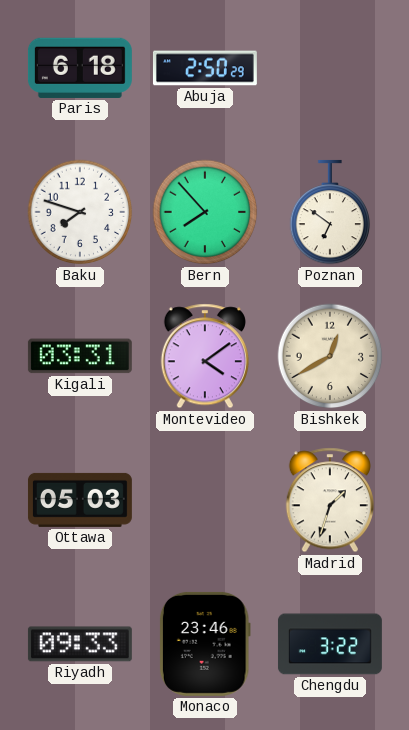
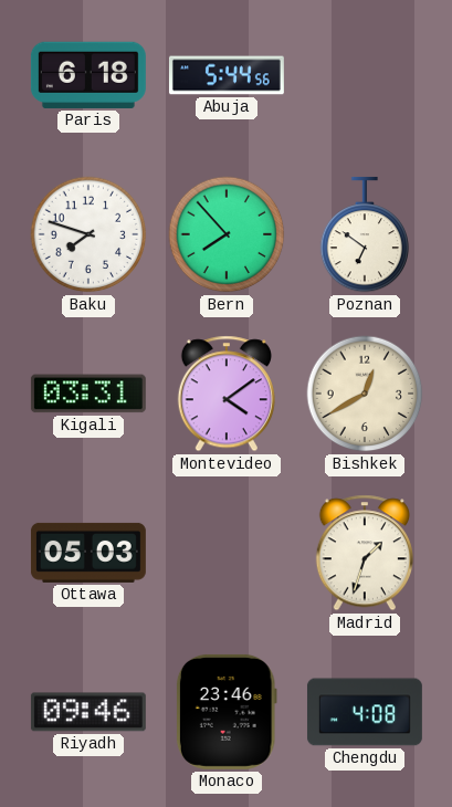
Abuja: 2:50 -> 5:44
Riyadh: 09:33 -> 09:46
Chengdu: 3:22 -> 4:08
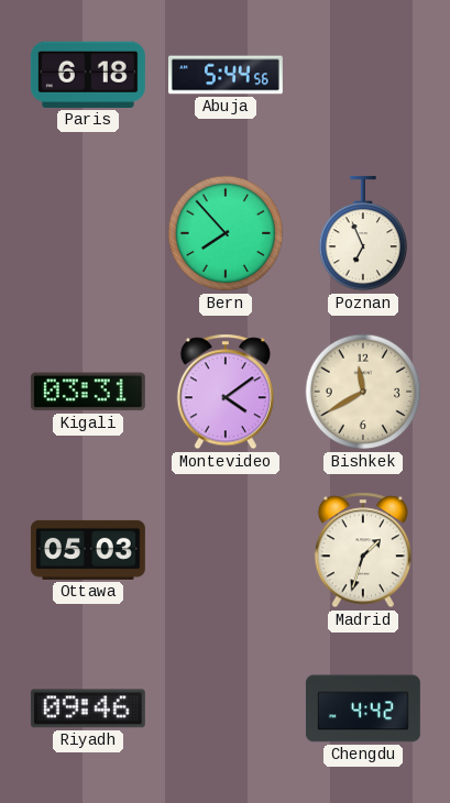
Baku: 7:48 -> none
Poznan: 6:51 -> 6:56
Bishkek: 12:40 -> 11:40
Monaco: 23:46 -> none
Chengdu: 4:08 -> 4:42
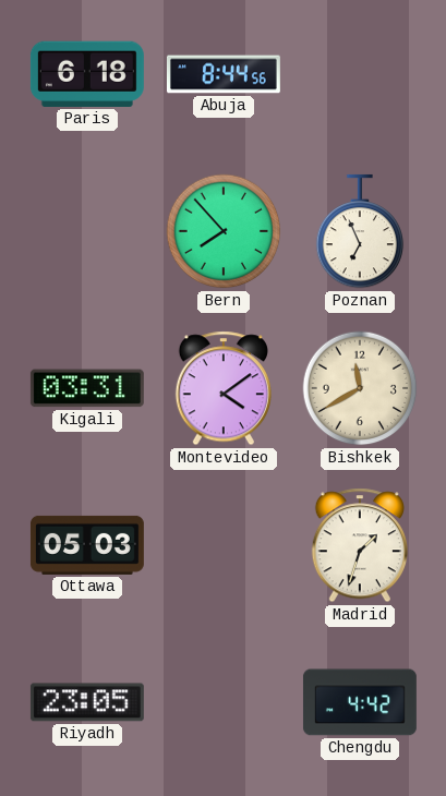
Abuja: 5:44 -> 8:44
Riyadh: 09:46 -> 23:05
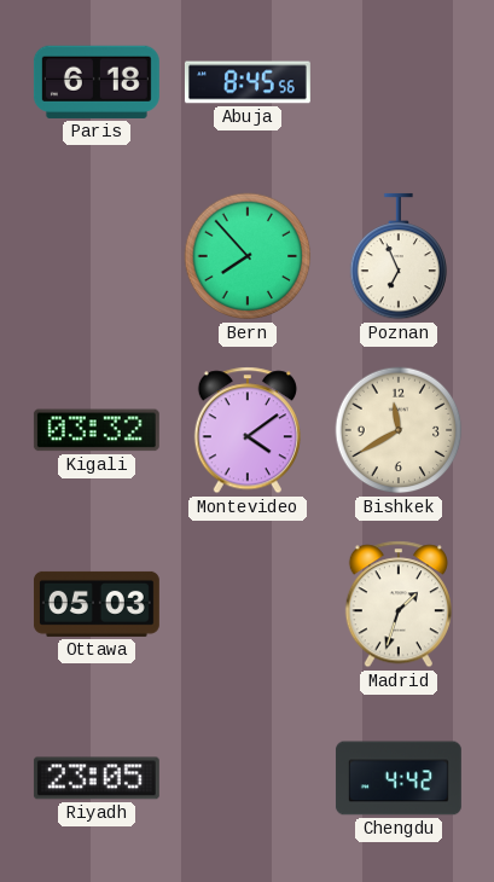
Abuja: 8:44 -> 8:45
Kigali: 03:31 -> 03:32
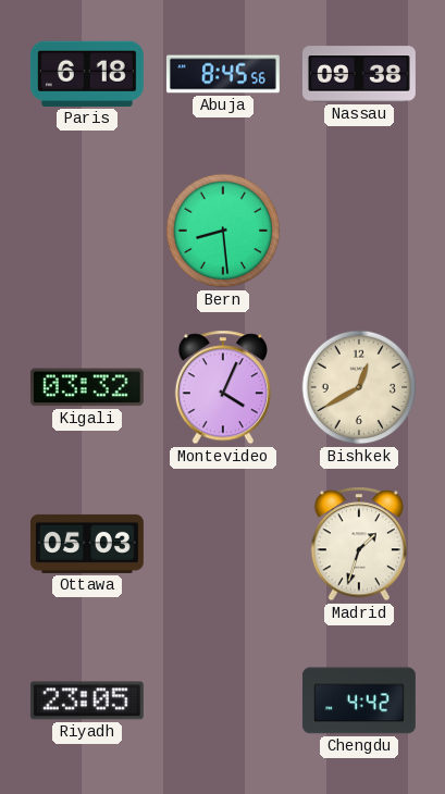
Nassau: none -> 09:38
Bern: 7:53 -> 8:29
Poznan: 6:56 -> none
Montevideo: 4:09 -> 4:04
Bishkek: 11:40 -> 12:40
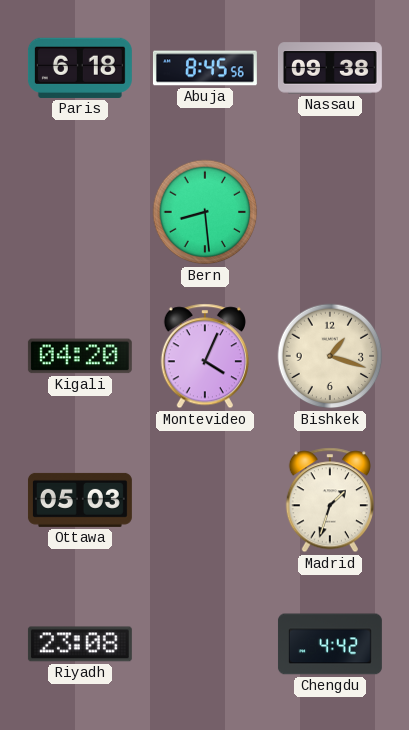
Kigali: 03:32 -> 04:20
Bishkek: 12:40 -> 1:18
Riyadh: 23:05 -> 23:08
